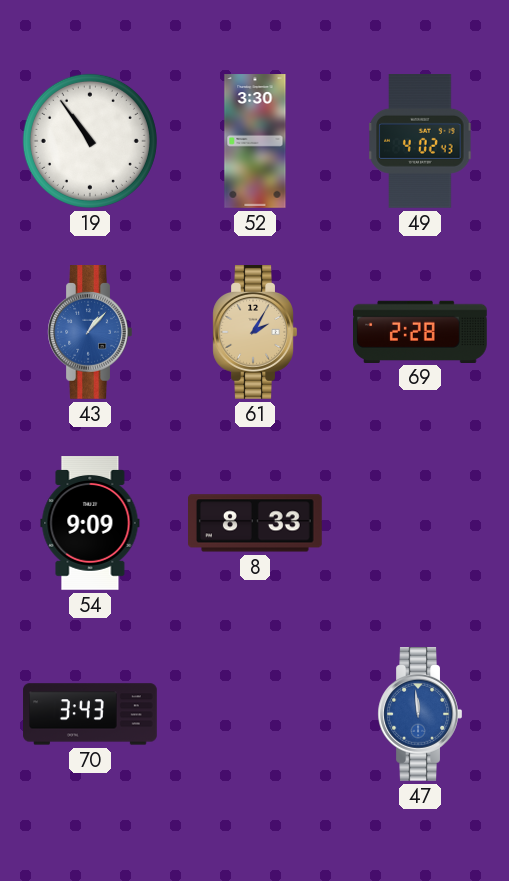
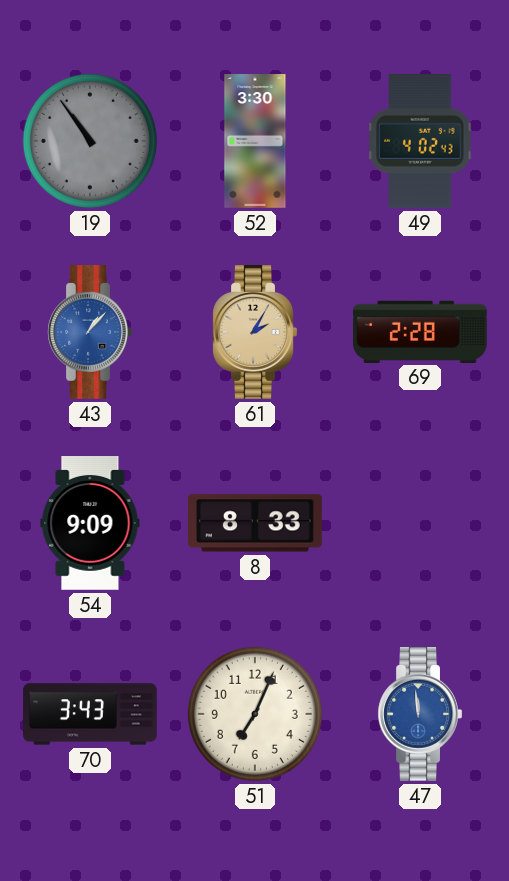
19 dial: white -> grey
51: none -> 7:04
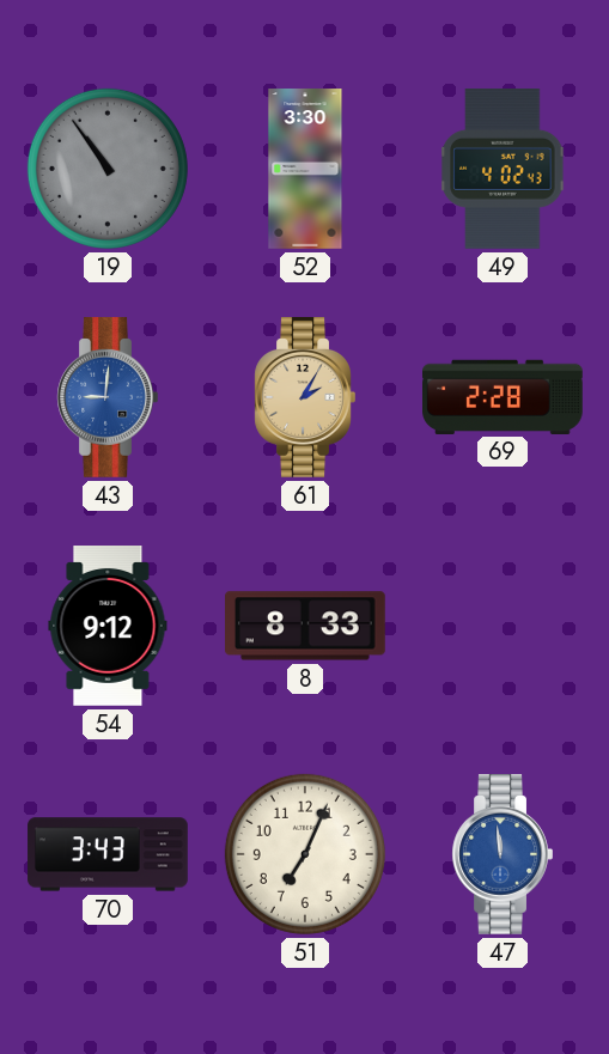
43: 1:07 -> 9:01
54: 9:09 -> 9:12
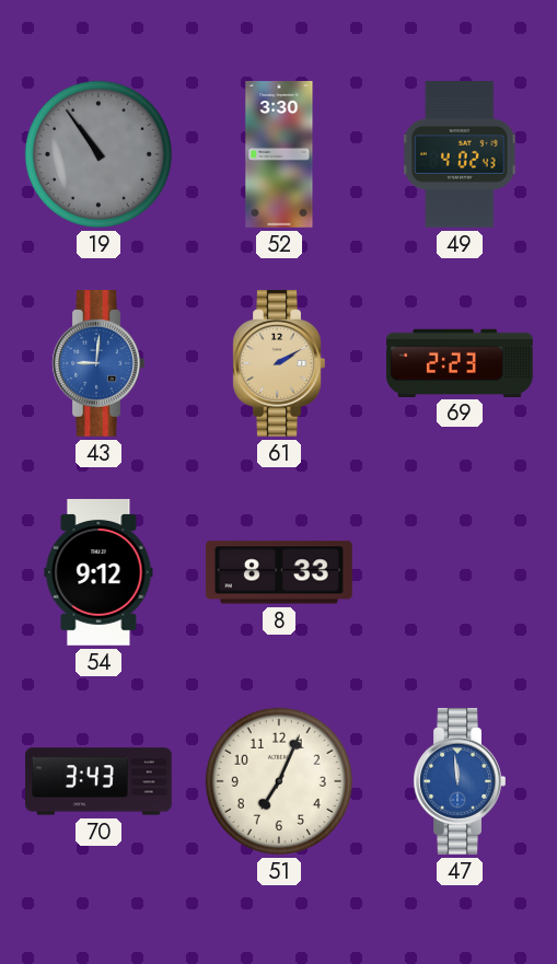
61: 2:05 -> 2:10
69: 2:28 -> 2:23
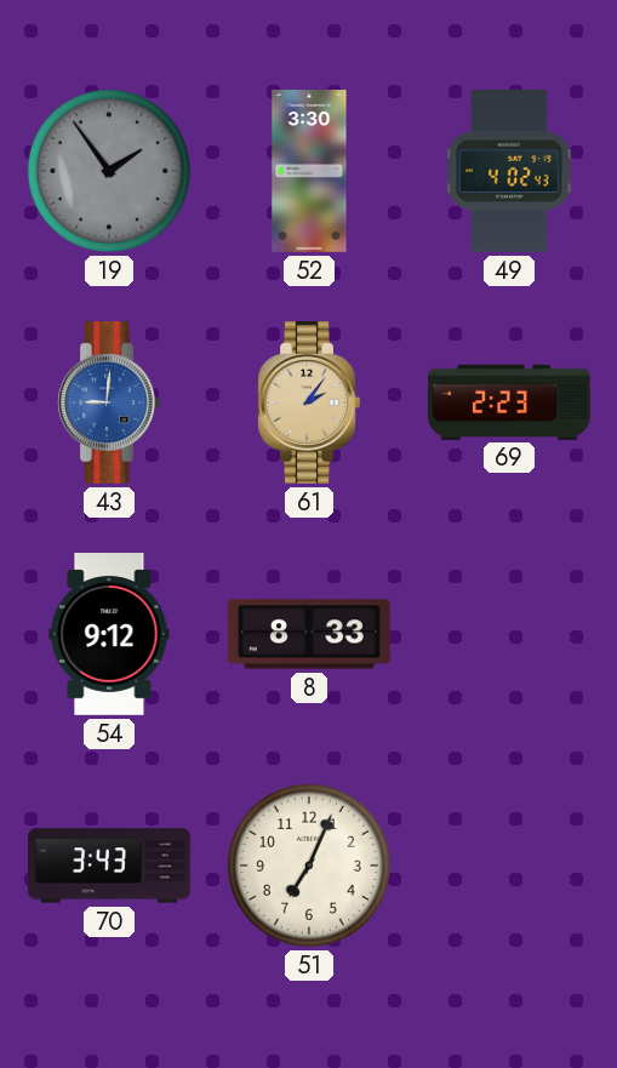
19: 10:54 -> 1:54
61: 2:10 -> 2:06
47: 11:59 -> none
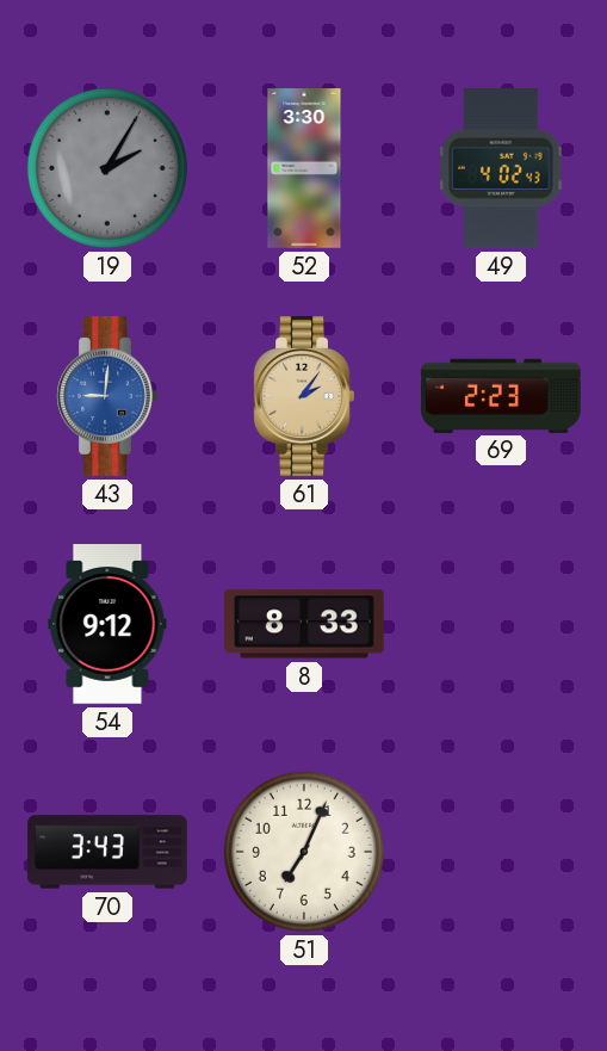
19: 1:54 -> 2:05
